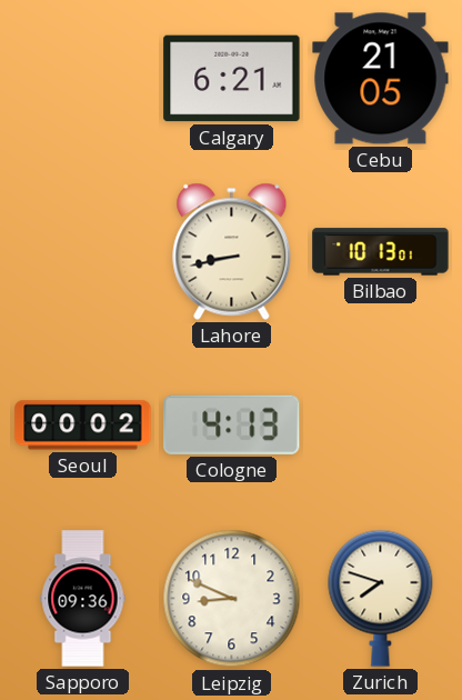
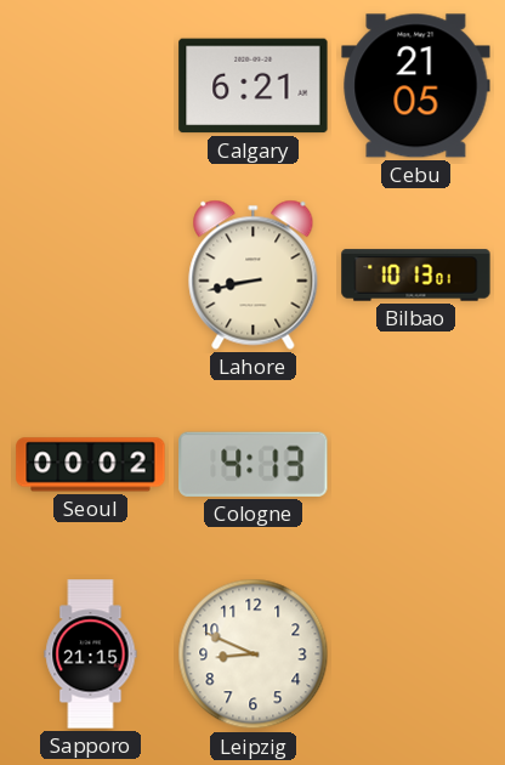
Sapporo: 09:36 -> 21:15
Zurich: 7:48 -> none
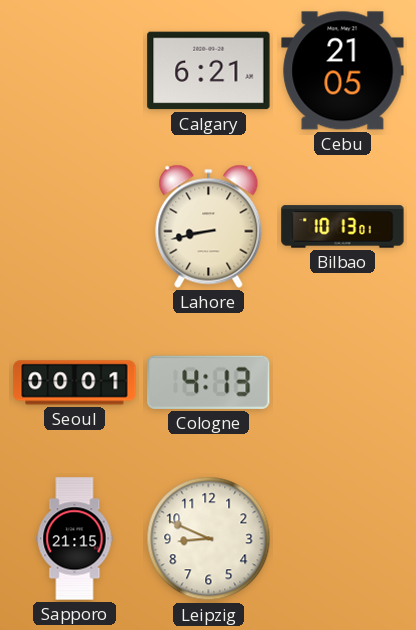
Seoul: 00:02 -> 00:01
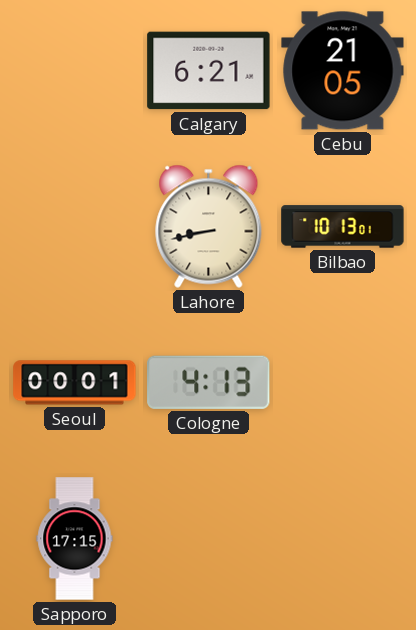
Sapporo: 21:15 -> 17:15
Leipzig: 8:49 -> none
